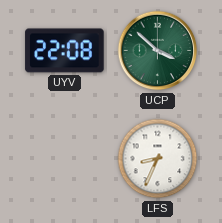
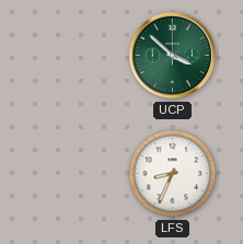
UYV: 22:08 -> none
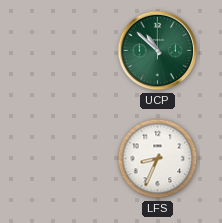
UCP: 3:52 -> 10:52
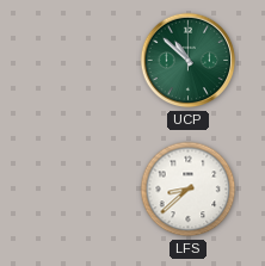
LFS: 8:34 -> 8:38
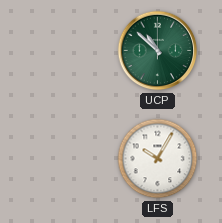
LFS: 8:38 -> 10:05
